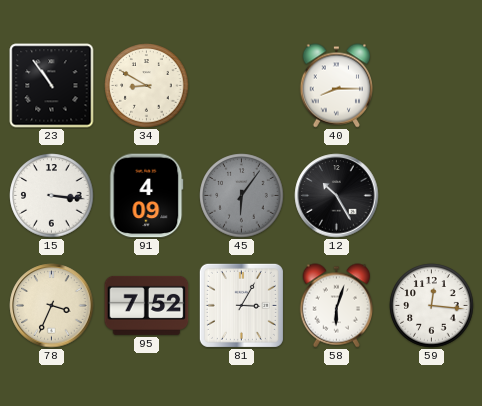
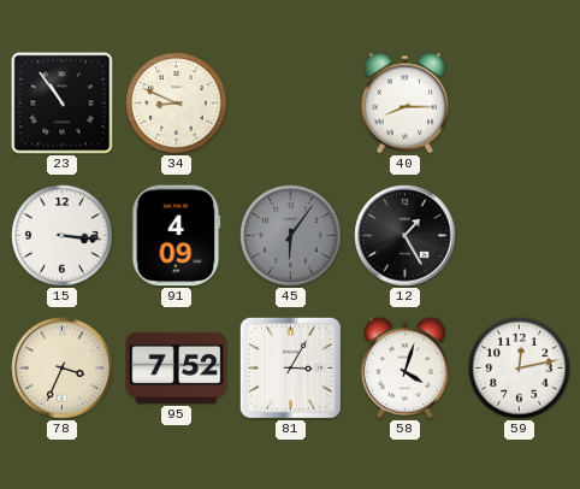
34: 8:50 -> 8:49
12: 10:25 -> 1:25
58: 6:03 -> 4:03
59: 12:16 -> 12:13
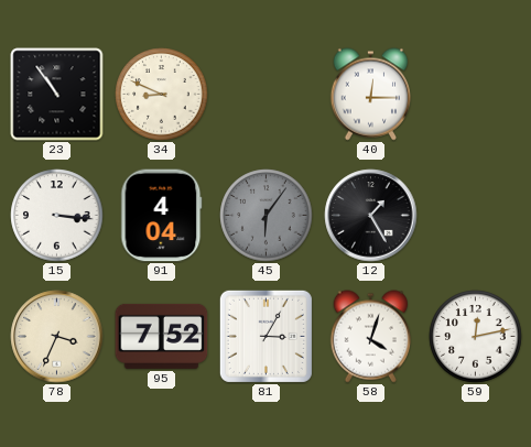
40: 8:15 -> 12:15
91: 4:09 -> 4:04
